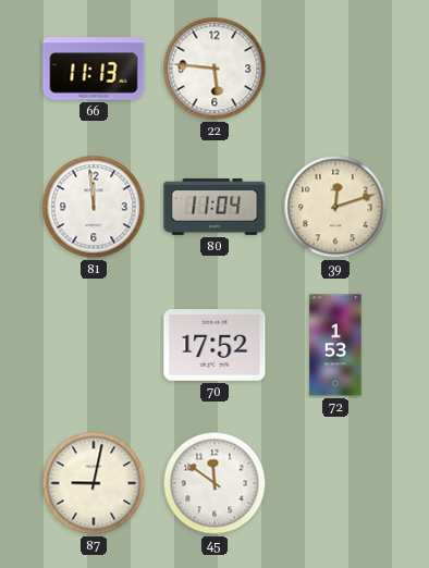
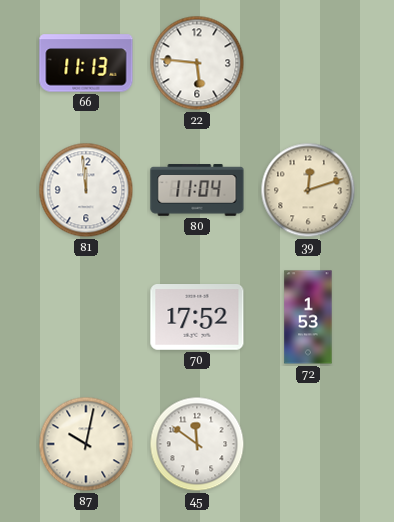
87: 9:02 -> 10:02
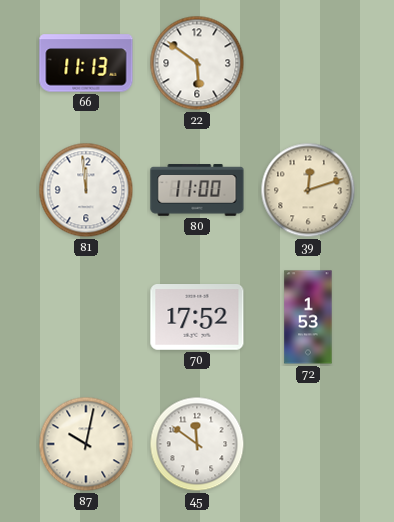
22: 5:46 -> 5:51
80: 11:04 -> 11:00
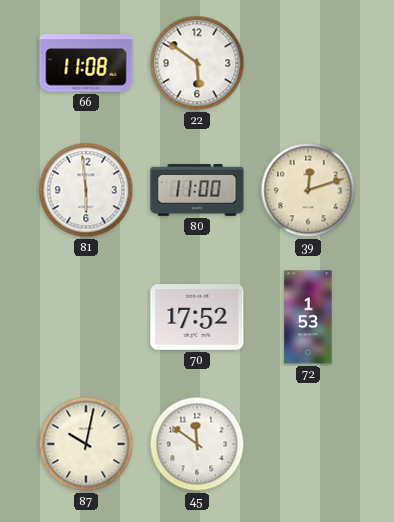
66: 11:13 -> 11:08
81: 11:59 -> 5:59
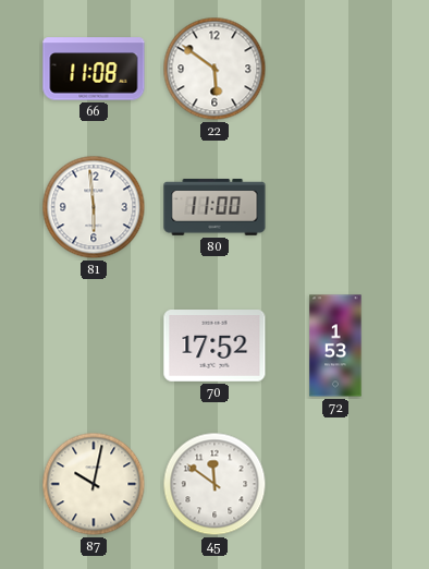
39: 12:12 -> none
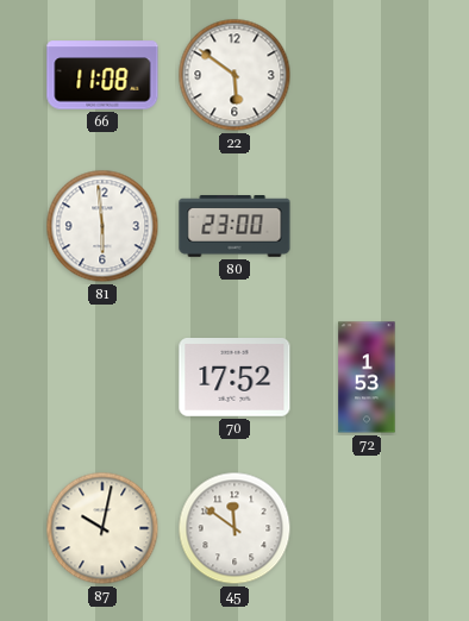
80: 11:00 -> 23:00
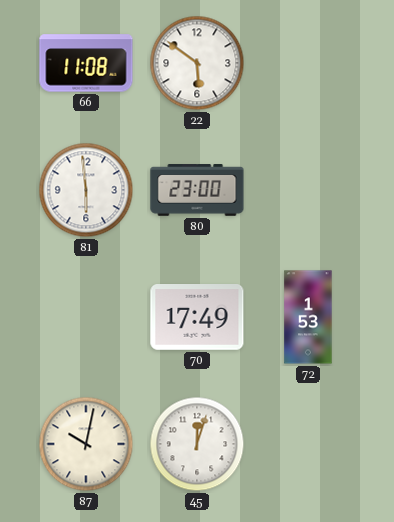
70: 17:52 -> 17:49
45: 11:51 -> 12:03
